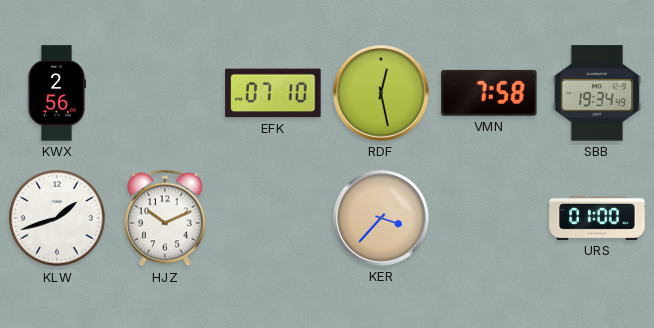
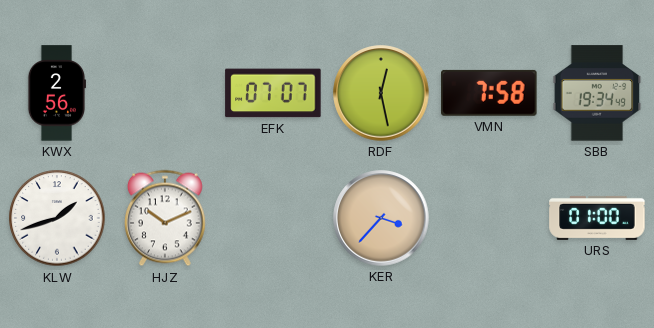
EFK: 07:10 -> 07:07
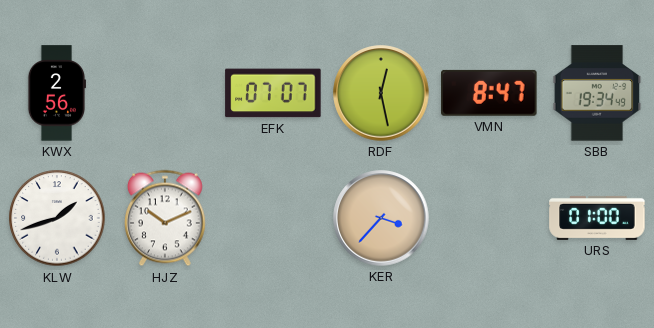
VMN: 7:58 -> 8:47
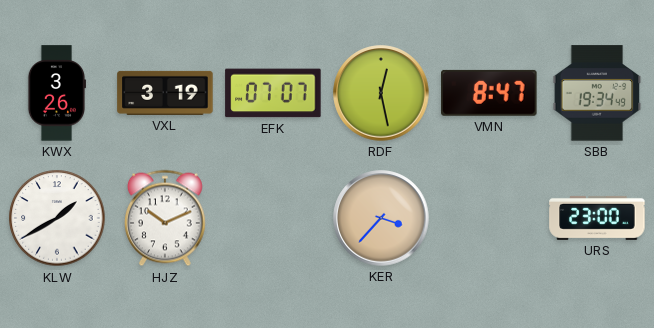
KWX: 2:56 -> 3:26
VXL: none -> 3:19
KLW: 1:42 -> 1:40
URS: 01:00 -> 23:00
